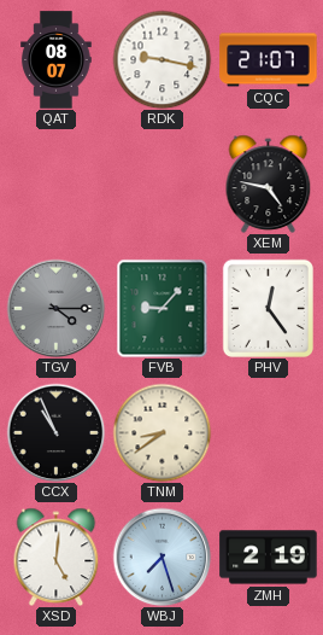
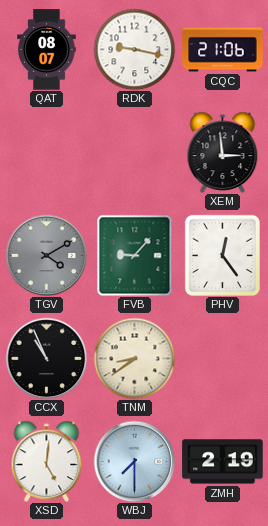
CQC: 21:07 -> 21:06
XEM: 4:47 -> 2:59
TGV: 4:15 -> 4:10
WBJ: 7:27 -> 7:30
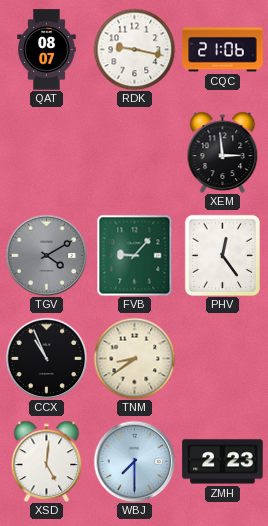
ZMH: 2:19 -> 2:23
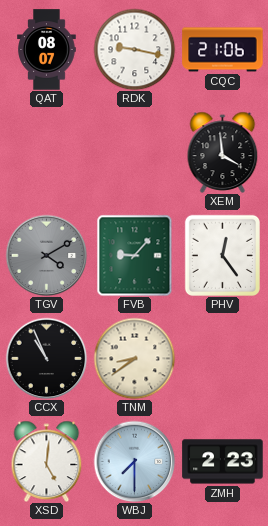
XEM: 2:59 -> 3:59
